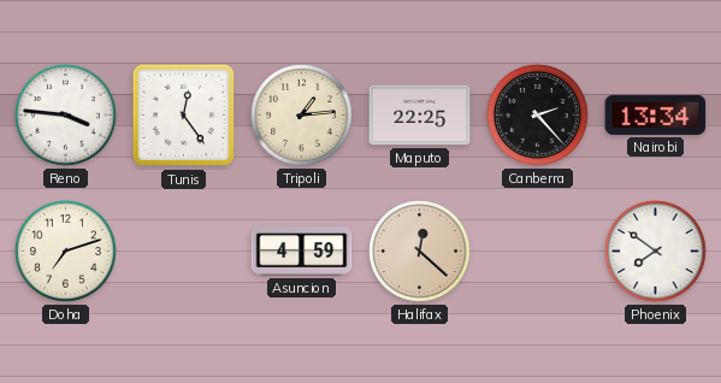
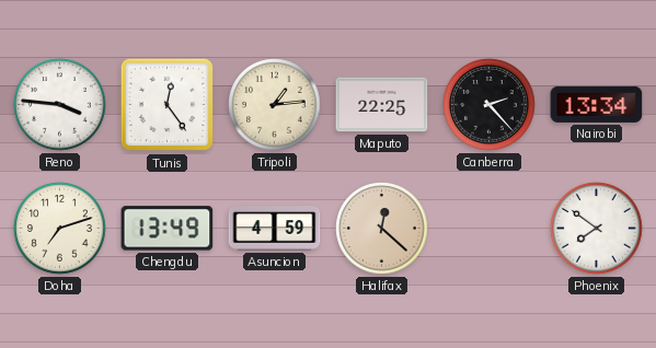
Chengdu: none -> 13:49
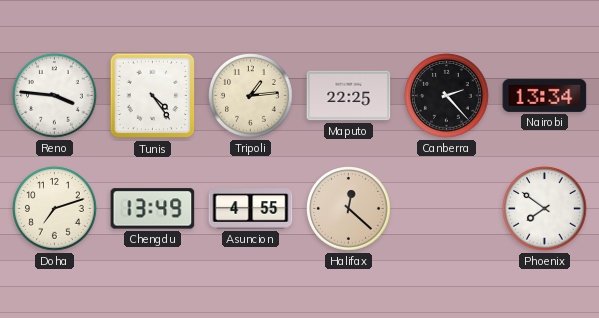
Tunis: 12:24 -> 4:24
Asuncion: 4:59 -> 4:55
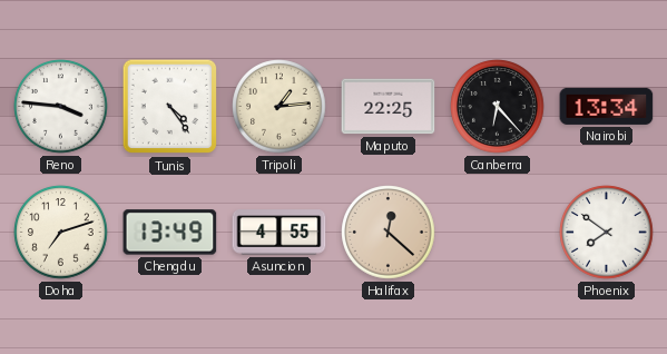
Canberra: 2:23 -> 6:23
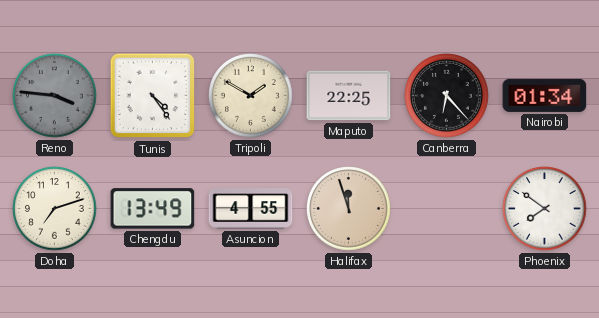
Reno dial: white -> grey
Tripoli: 1:14 -> 1:50
Nairobi: 13:34 -> 01:34
Halifax: 12:22 -> 11:57
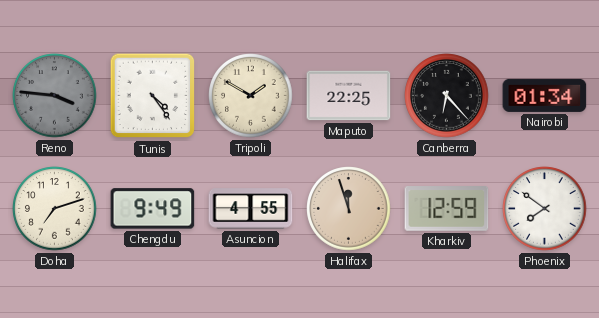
Chengdu: 13:49 -> 9:49
Kharkiv: none -> 12:59
